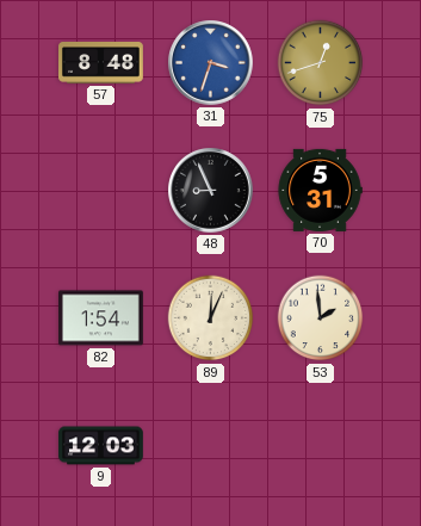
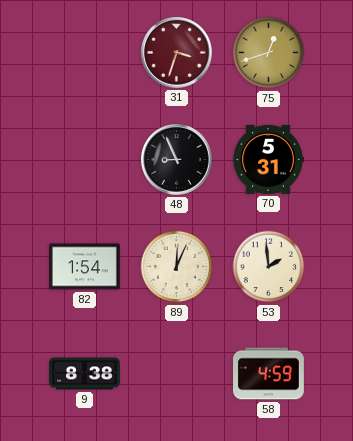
57: 8:48 -> none
31 dial: blue -> burgundy
9: 12:03 -> 8:38
58: none -> 4:59
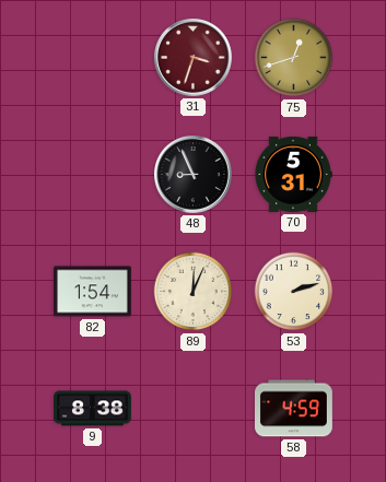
53: 1:59 -> 2:12
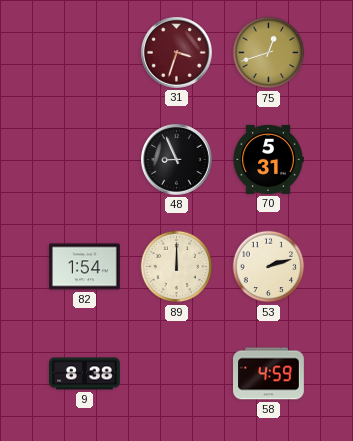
89: 12:04 -> 12:00
